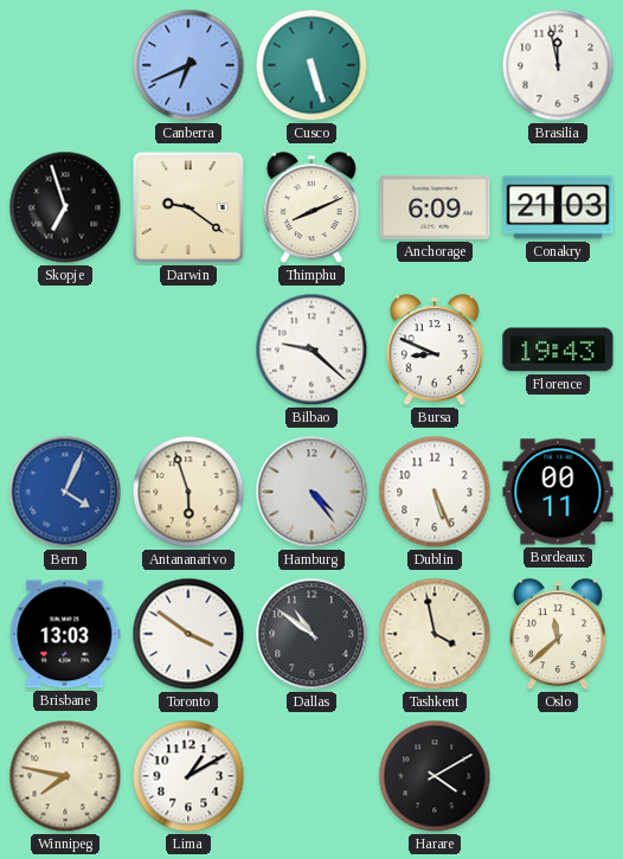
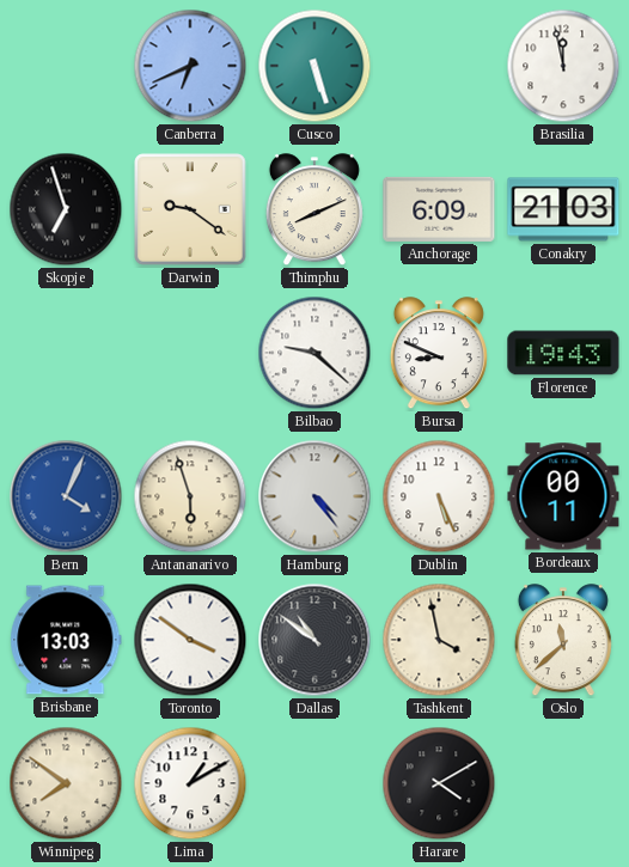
Winnipeg: 7:47 -> 7:51
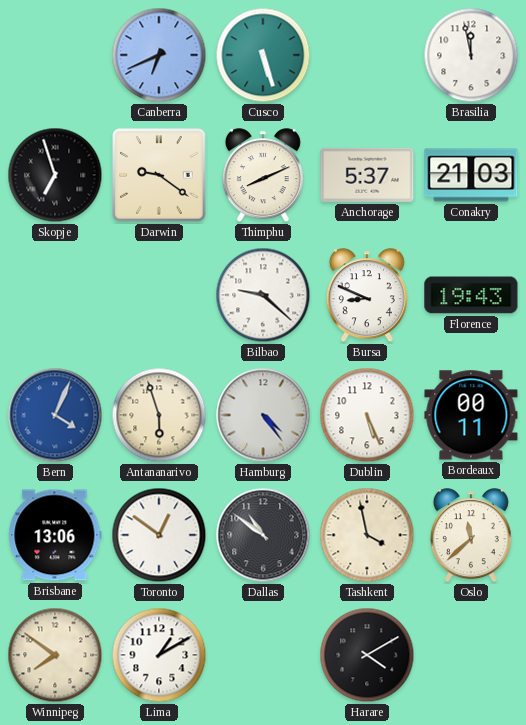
Anchorage: 6:09 -> 5:37
Brisbane: 13:03 -> 13:06
Toronto: 3:51 -> 12:51
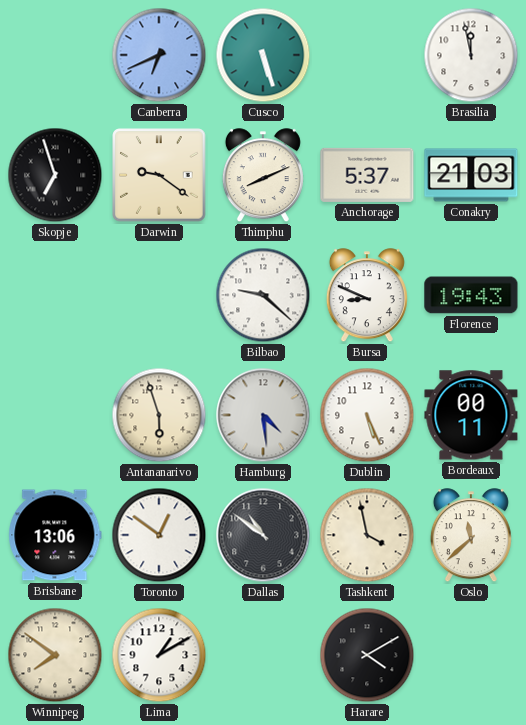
Bern: 4:04 -> none
Hamburg: 4:24 -> 4:29
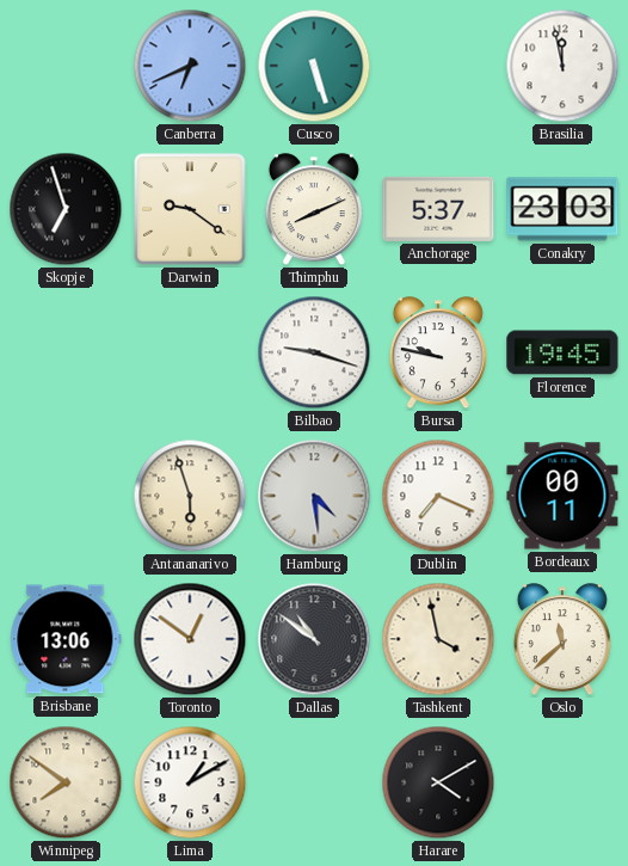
Conakry: 21:03 -> 23:03
Bilbao: 9:22 -> 9:18
Bursa: 8:49 -> 9:47
Florence: 19:43 -> 19:45
Dublin: 5:26 -> 7:19
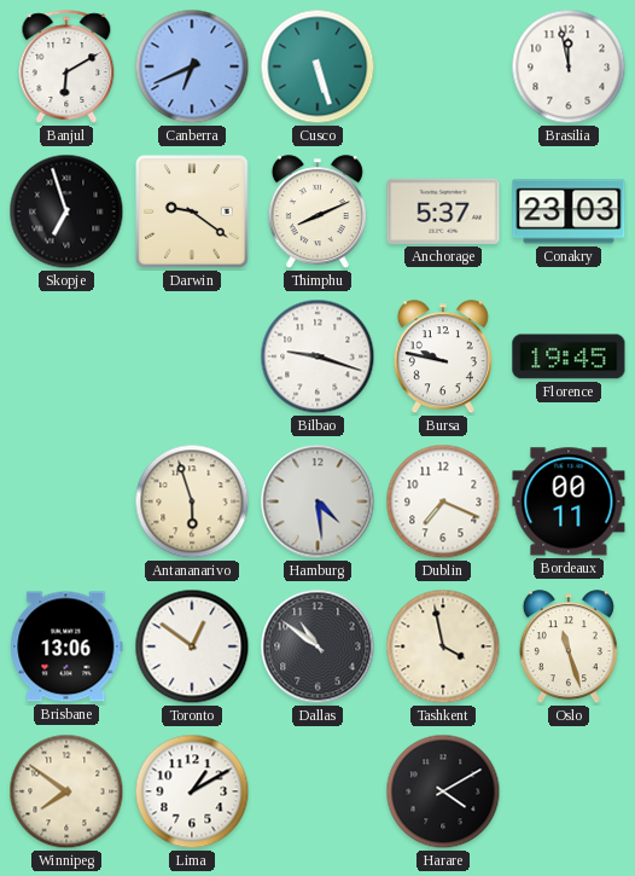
Banjul: none -> 6:10
Oslo: 11:38 -> 11:27
